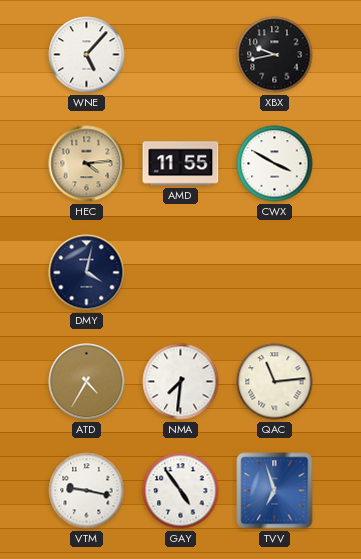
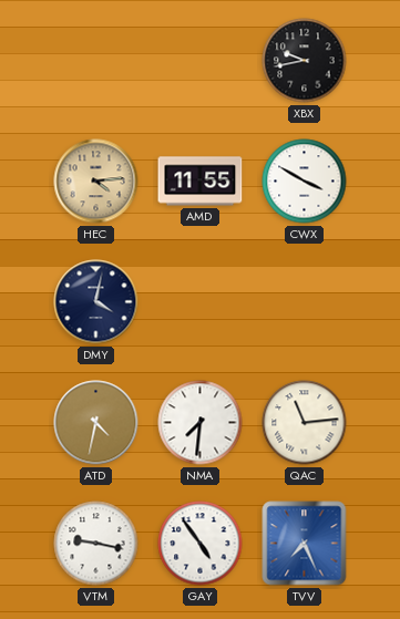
WNE: 5:07 -> none
ATD: 4:35 -> 4:32
TVV: 6:57 -> 7:26
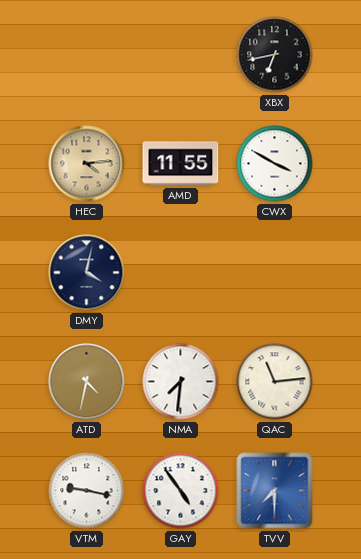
XBX: 9:43 -> 6:43
TVV: 7:26 -> 7:30
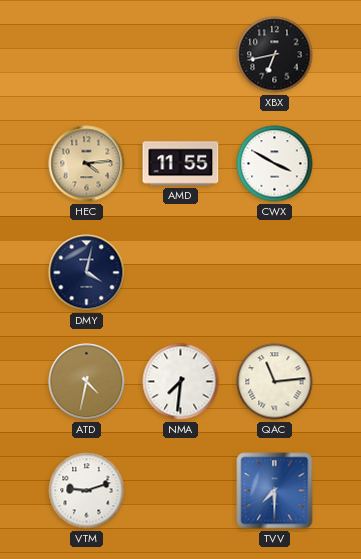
VTM: 9:17 -> 9:12
GAY: 4:54 -> none
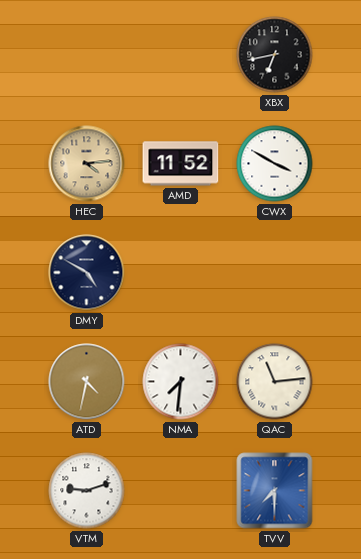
AMD: 11:55 -> 11:52
DMY: 4:02 -> 4:50
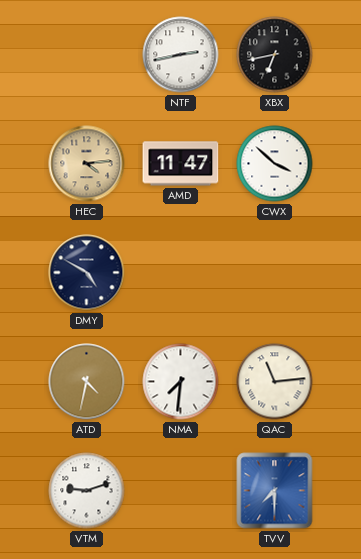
NTF: none -> 2:43
AMD: 11:52 -> 11:47
CWX: 3:50 -> 3:52
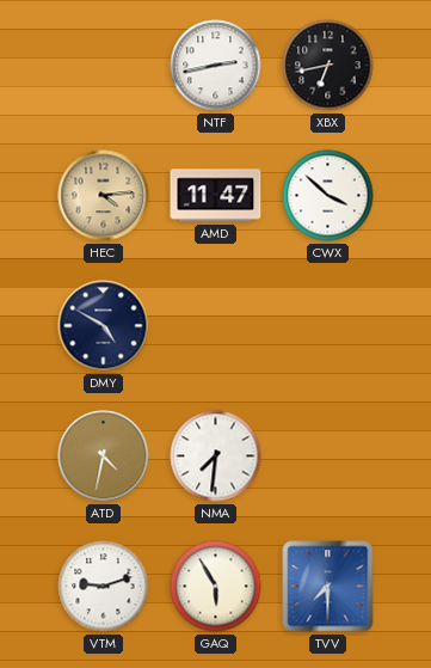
QAC: 11:14 -> none
GAQ: none -> 5:55
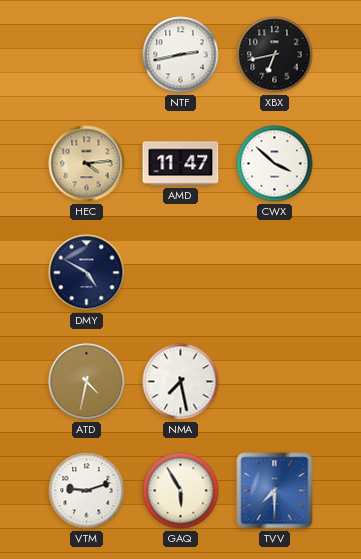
NMA: 7:31 -> 7:28
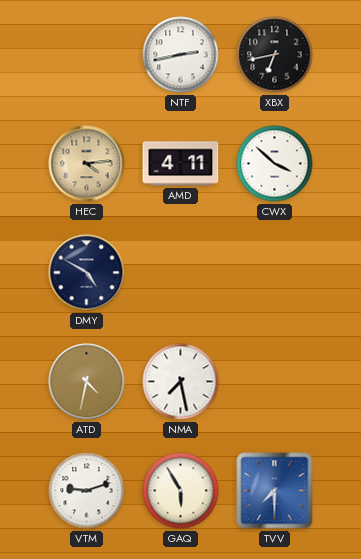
AMD: 11:47 -> 4:11
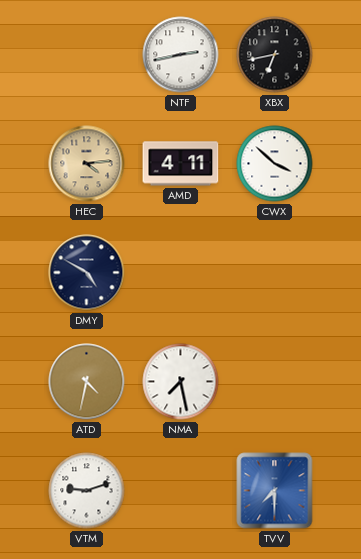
GAQ: 5:55 -> none
